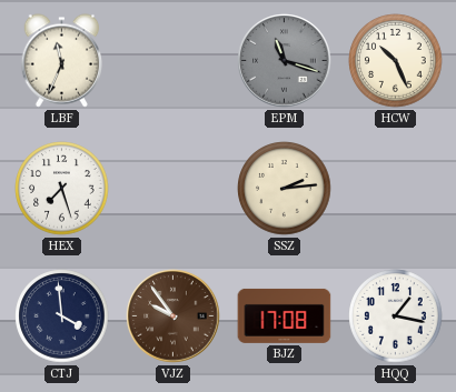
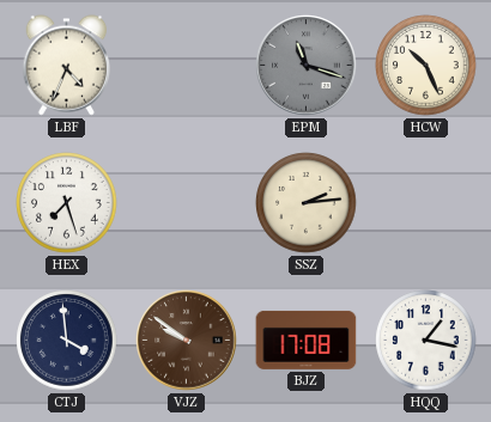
LBF: 11:34 -> 4:34
VJZ: 9:54 -> 9:51
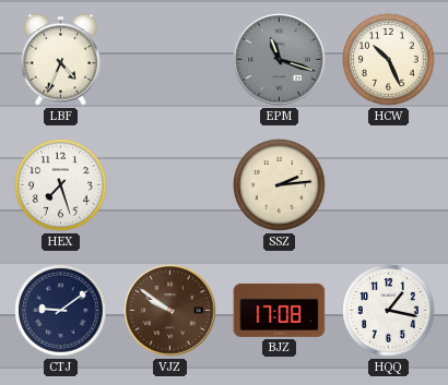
CTJ: 3:59 -> 9:09
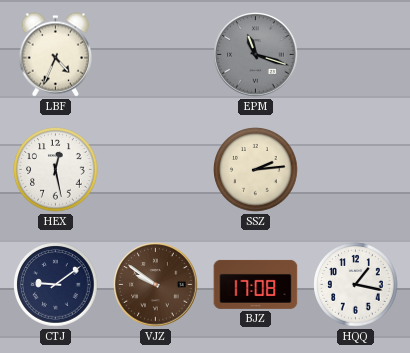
HCW: 10:26 -> none
HEX: 7:27 -> 12:28
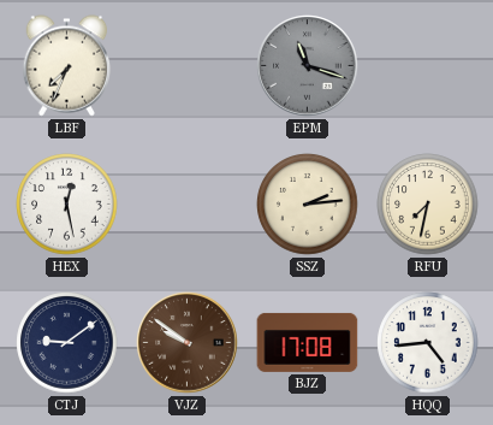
LBF: 4:34 -> 7:34
RFU: none -> 7:32
HQQ: 1:17 -> 4:44
